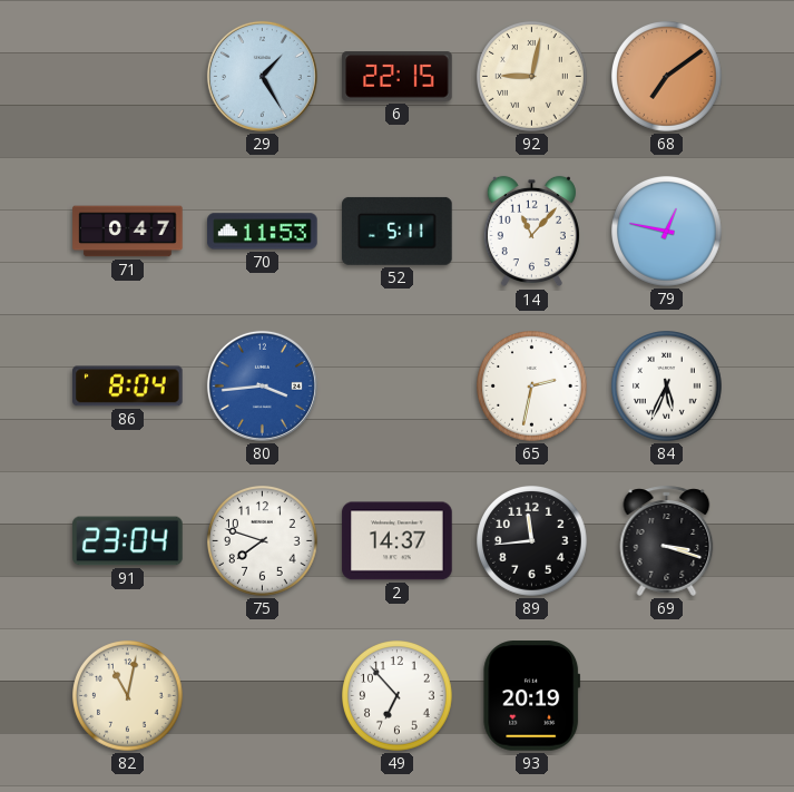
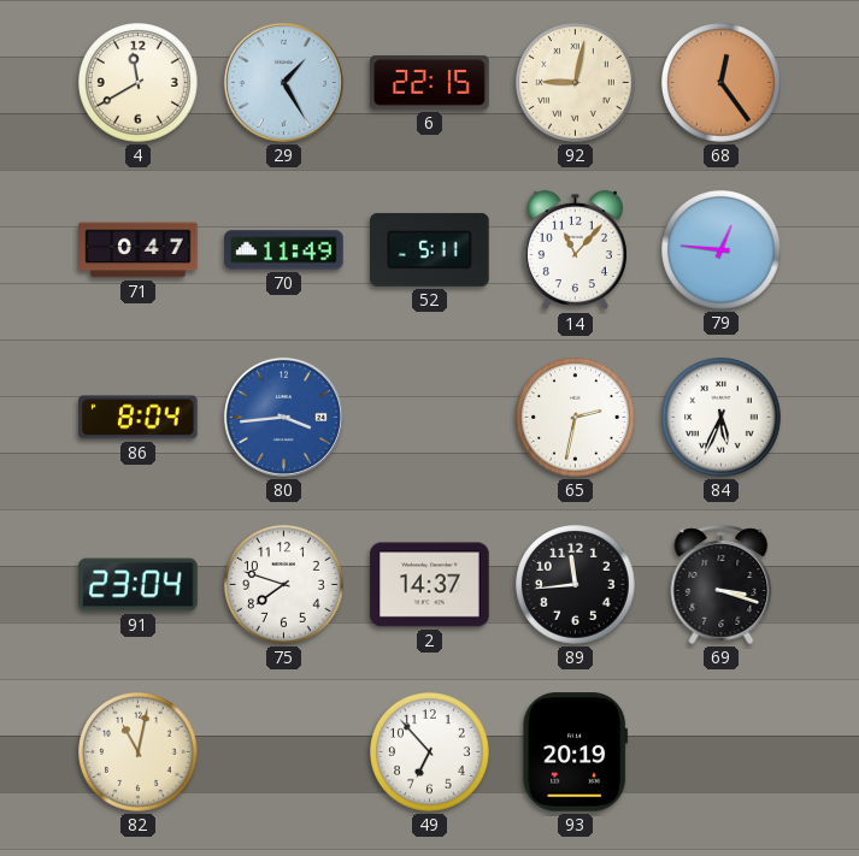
4: none -> 11:40
68: 7:09 -> 12:24
70: 11:53 -> 11:49
79: 12:47 -> 12:46
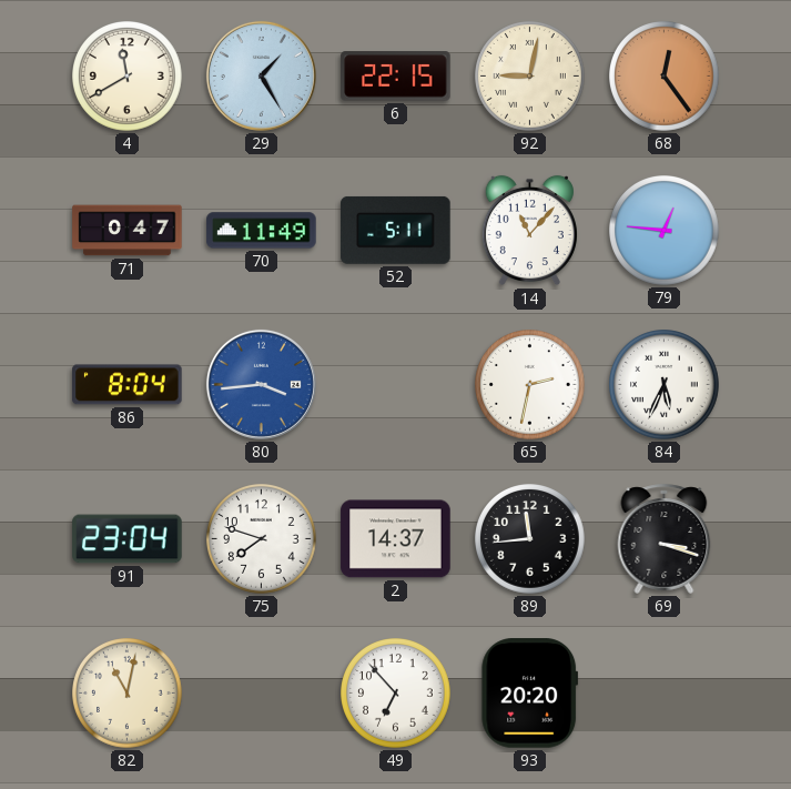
93: 20:19 -> 20:20
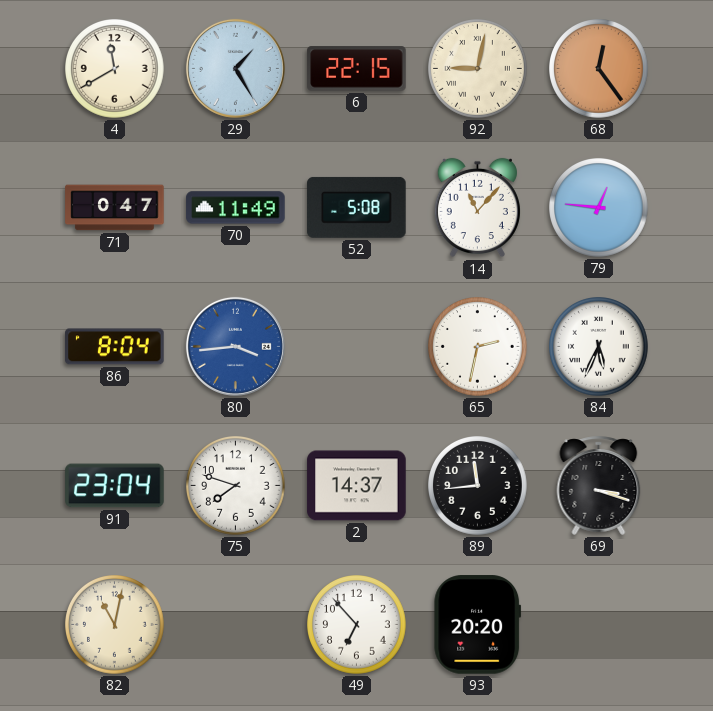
52: 5:11 -> 5:08
